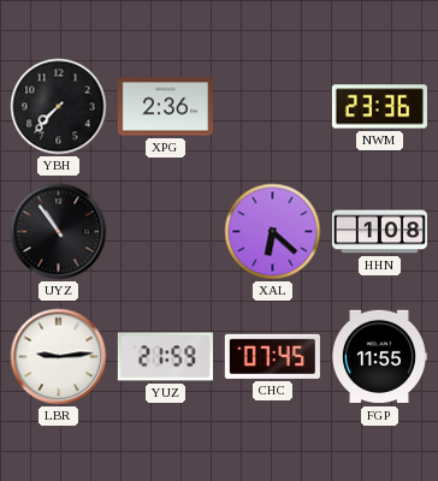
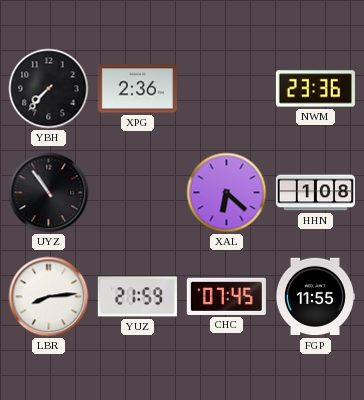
LBR: 9:14 -> 8:14
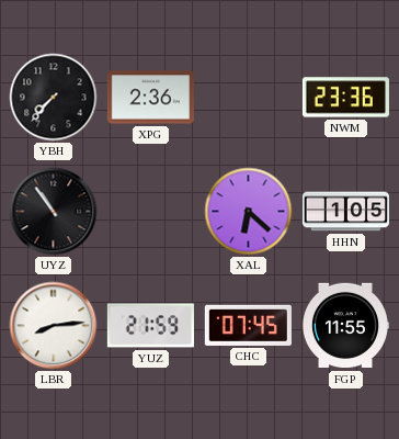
HHN: 1:08 -> 1:05
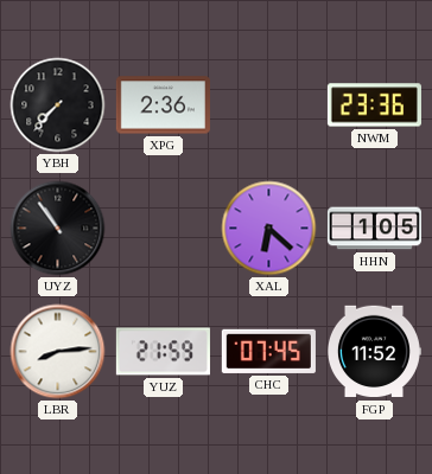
FGP: 11:55 -> 11:52
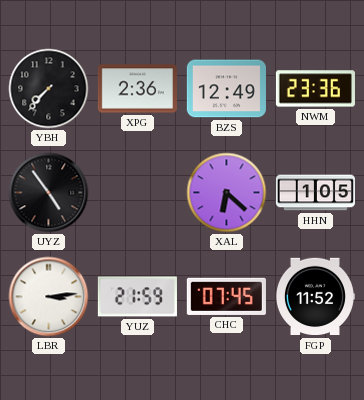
BZS: none -> 12:49
UYZ: 10:54 -> 4:54
LBR: 8:14 -> 3:14
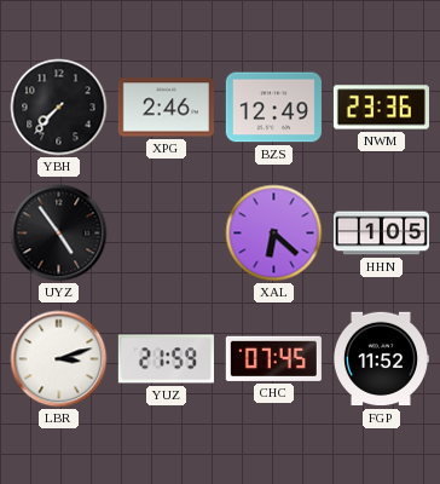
XPG: 2:36 -> 2:46
LBR: 3:14 -> 3:12
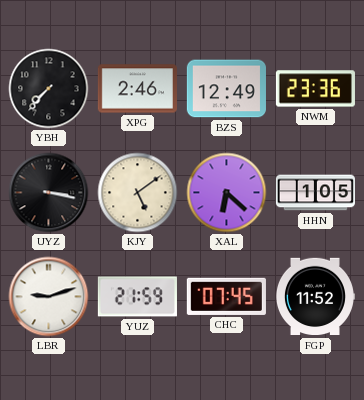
UYZ: 4:54 -> 3:17
KJY: none -> 5:09
LBR: 3:12 -> 9:12
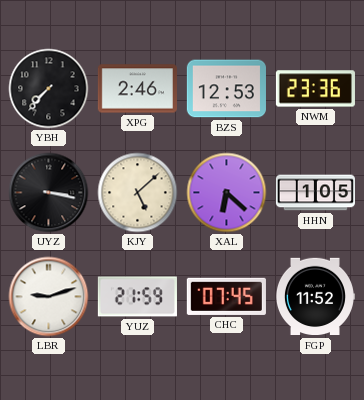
BZS: 12:49 -> 12:53
KJY: 5:09 -> 5:08
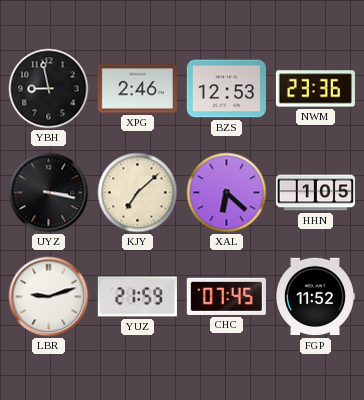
YBH: 7:37 -> 8:58
KJY: 5:08 -> 7:08
